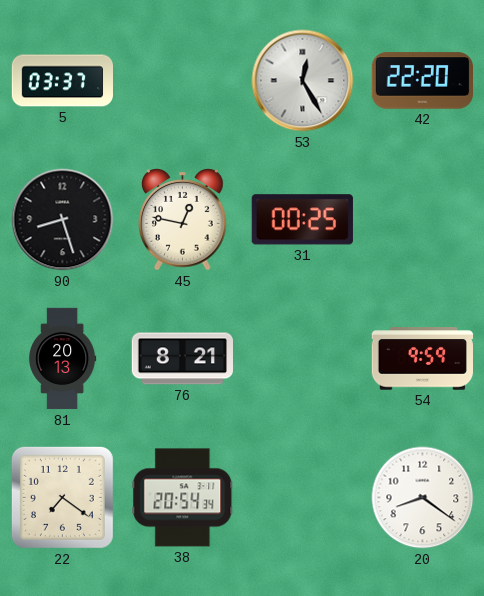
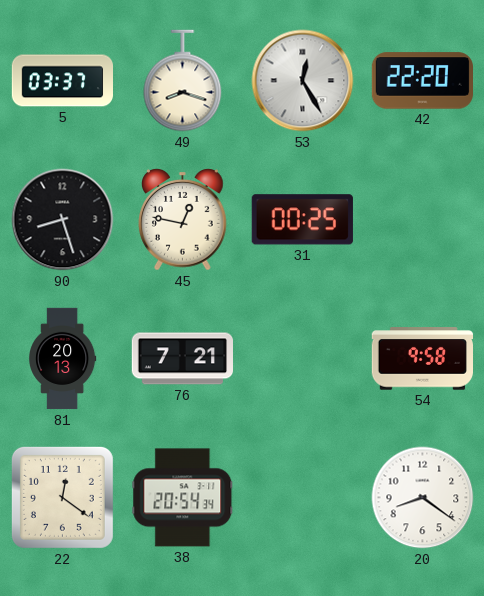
49: none -> 8:18
76: 8:21 -> 7:21
54: 9:59 -> 9:58
22: 7:21 -> 12:21
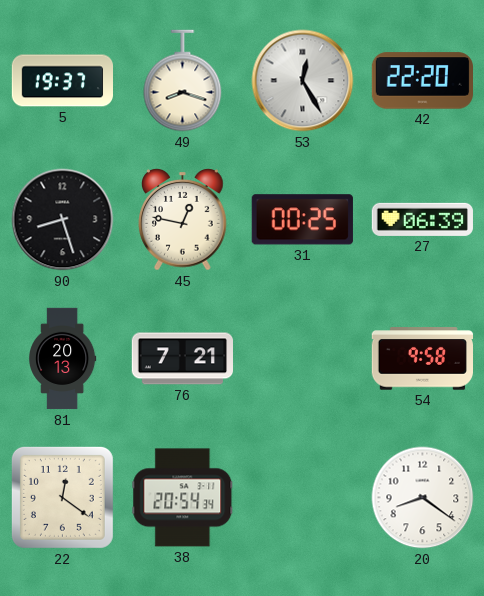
5: 03:37 -> 19:37
27: none -> 06:39
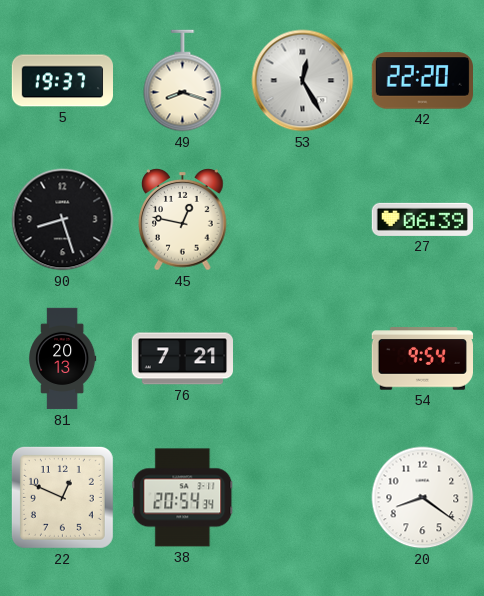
31: 00:25 -> none
54: 9:58 -> 9:54
22: 12:21 -> 12:49
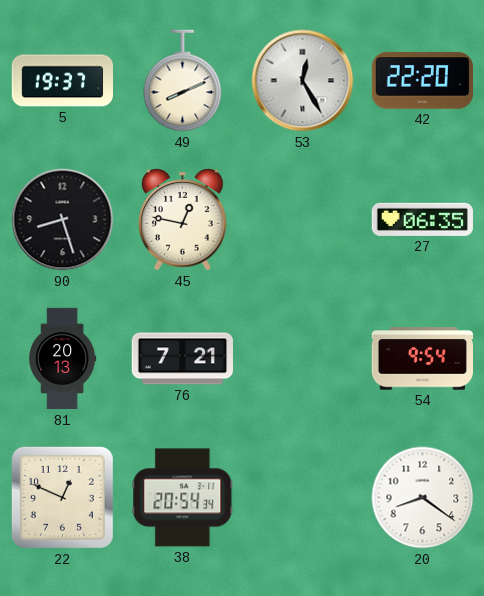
49: 8:18 -> 8:11
27: 06:39 -> 06:35
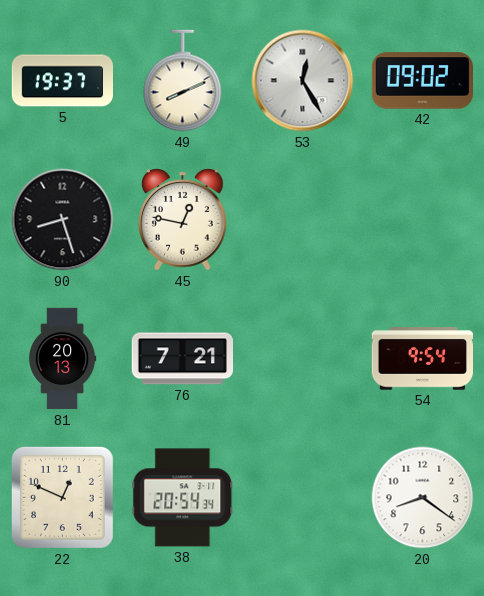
42: 22:20 -> 09:02
27: 06:35 -> none
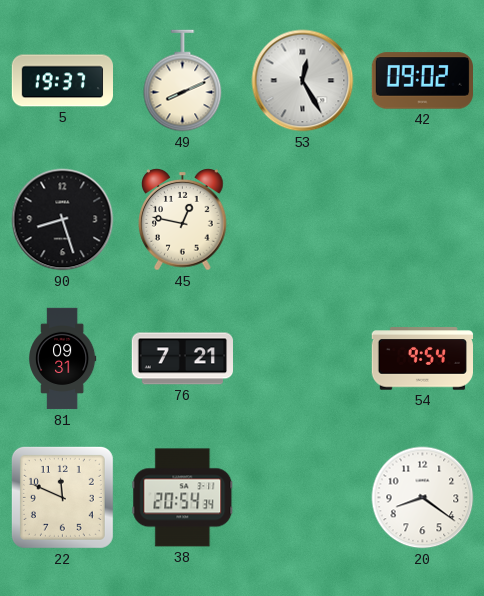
81: 20:13 -> 09:31
22: 12:49 -> 11:49
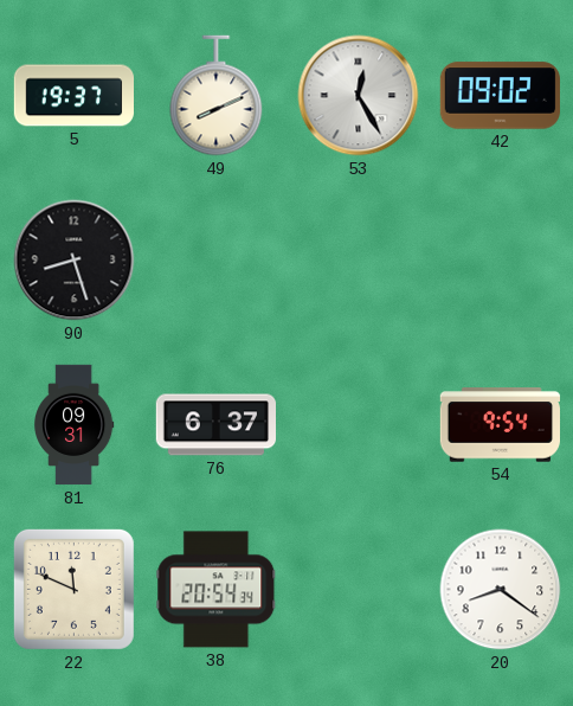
45: 12:47 -> none
76: 7:21 -> 6:37
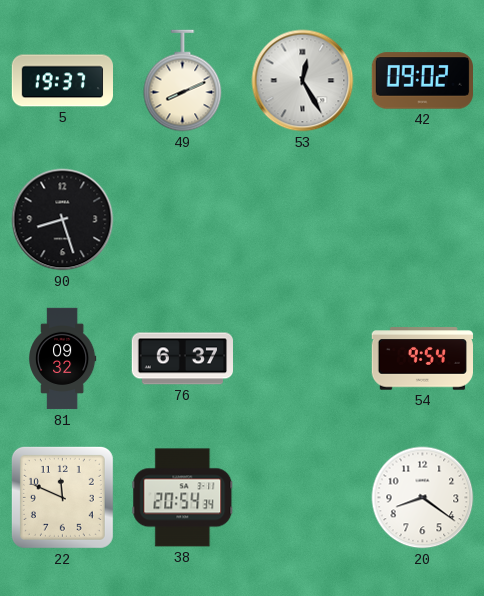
81: 09:31 -> 09:32
